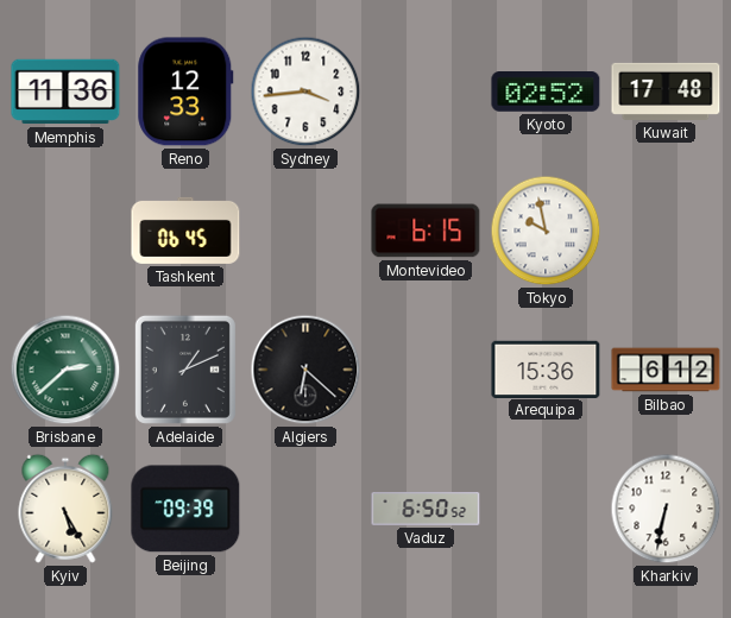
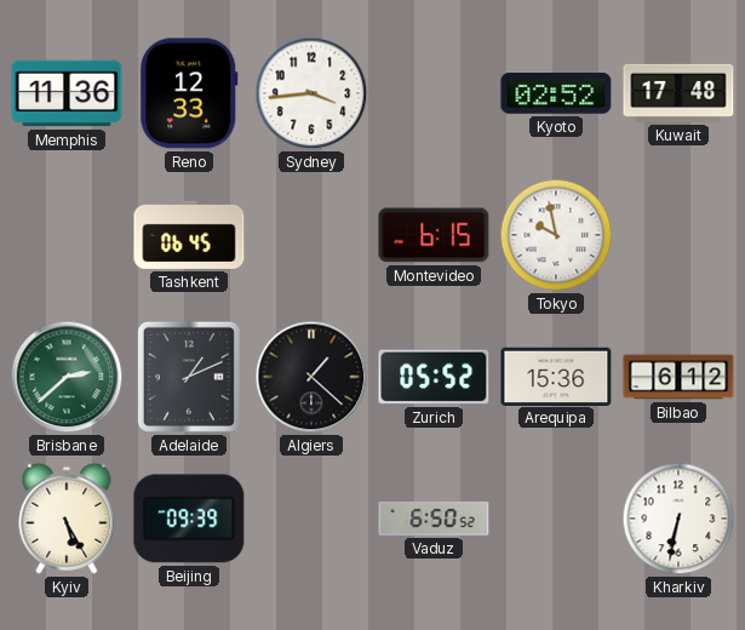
Algiers: 6:22 -> 1:22
Zurich: none -> 05:52
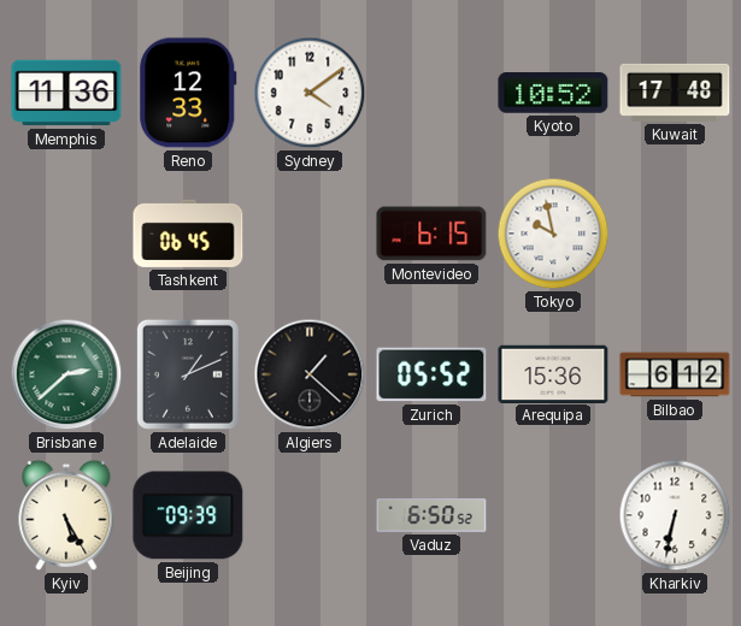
Sydney: 3:44 -> 4:09
Kyoto: 02:52 -> 10:52
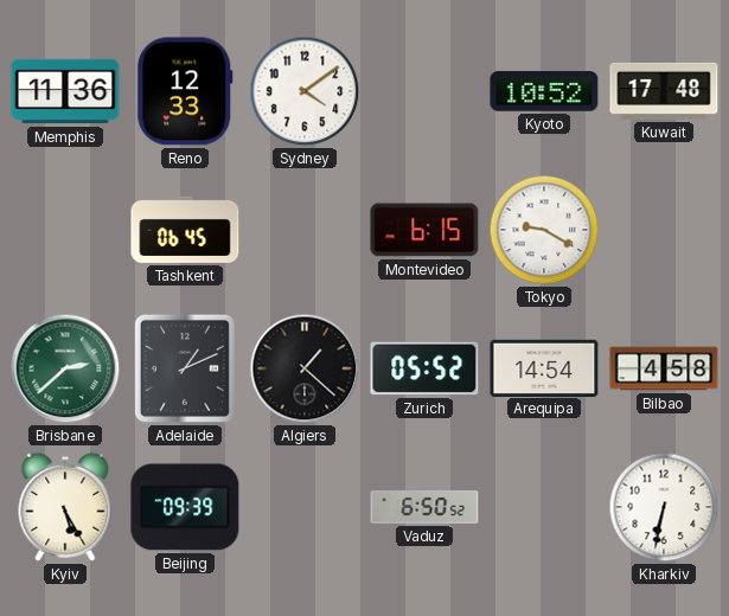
Tokyo: 9:58 -> 9:20
Arequipa: 15:36 -> 14:54
Bilbao: 6:12 -> 4:58
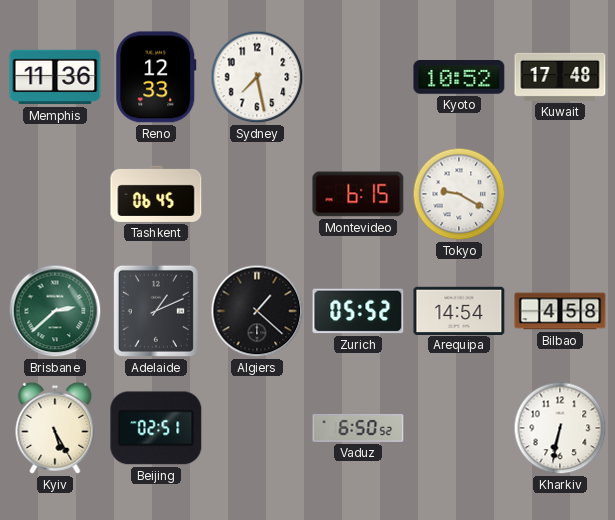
Sydney: 4:09 -> 7:28
Beijing: 09:39 -> 02:51
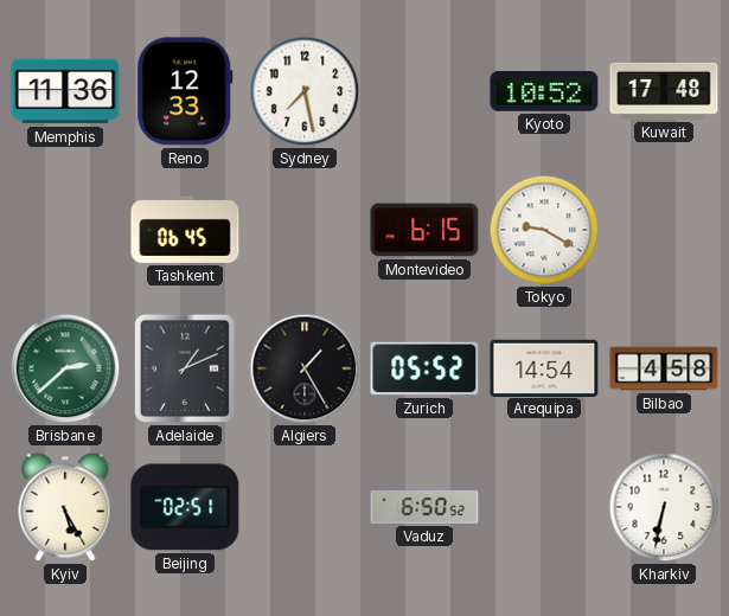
Algiers: 1:22 -> 1:25
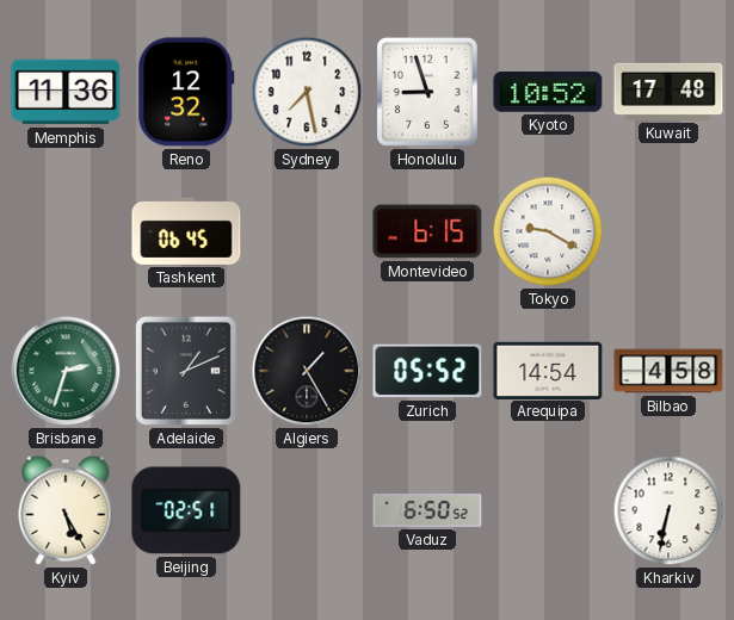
Reno: 12:33 -> 12:32
Honolulu: none -> 8:57
Brisbane: 2:38 -> 2:33
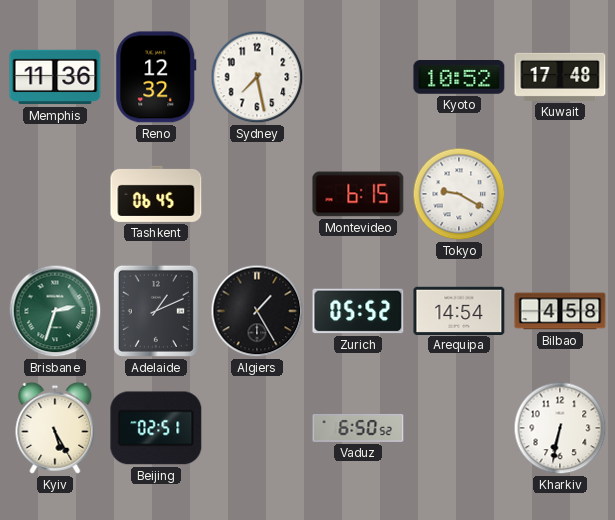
Honolulu: 8:57 -> none
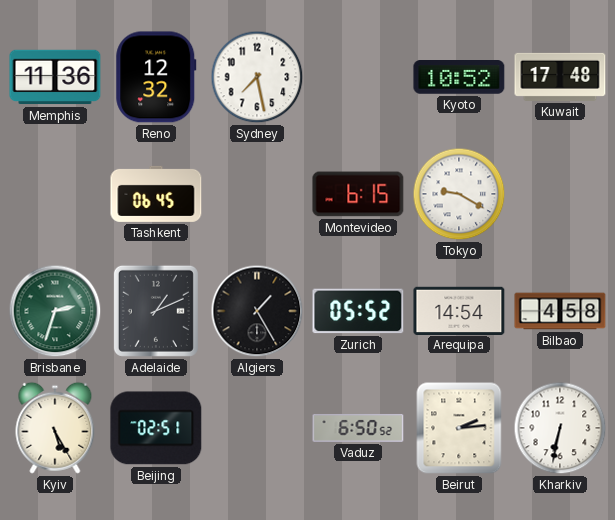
Beirut: none -> 2:14
